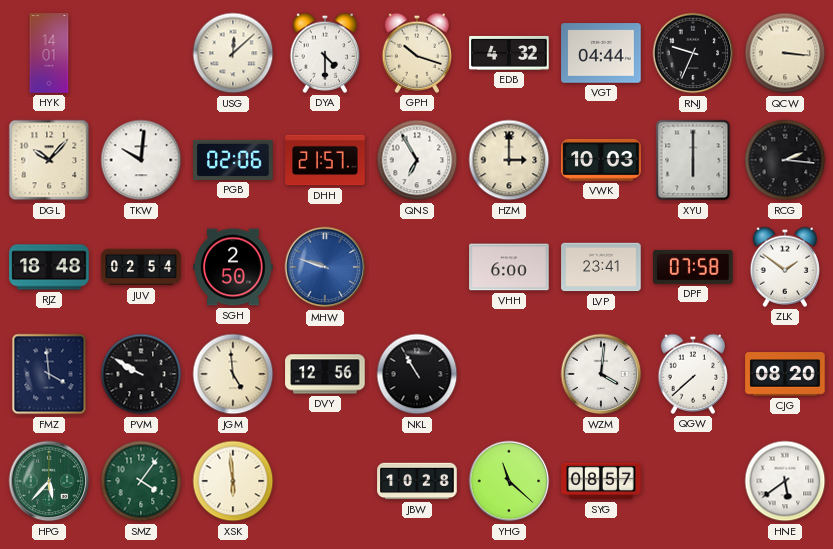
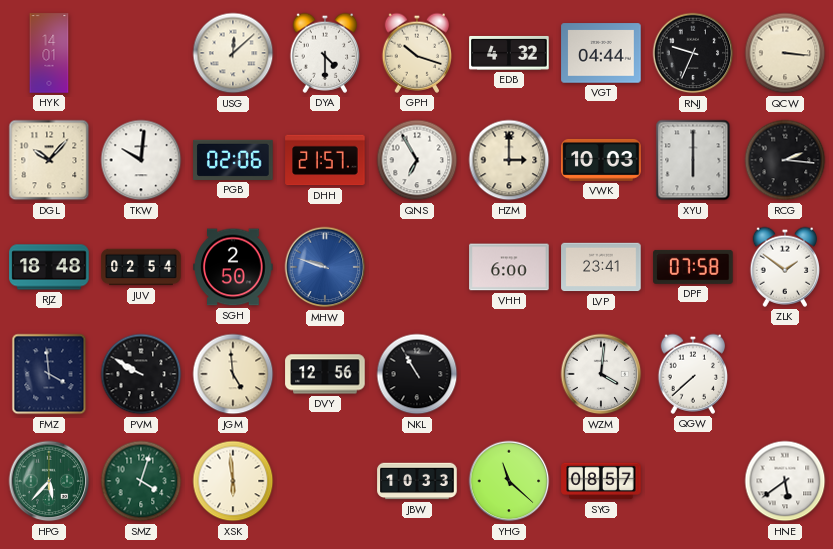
CJG: 08:20 -> none
SMZ: 4:06 -> 4:03
JBW: 10:28 -> 10:33
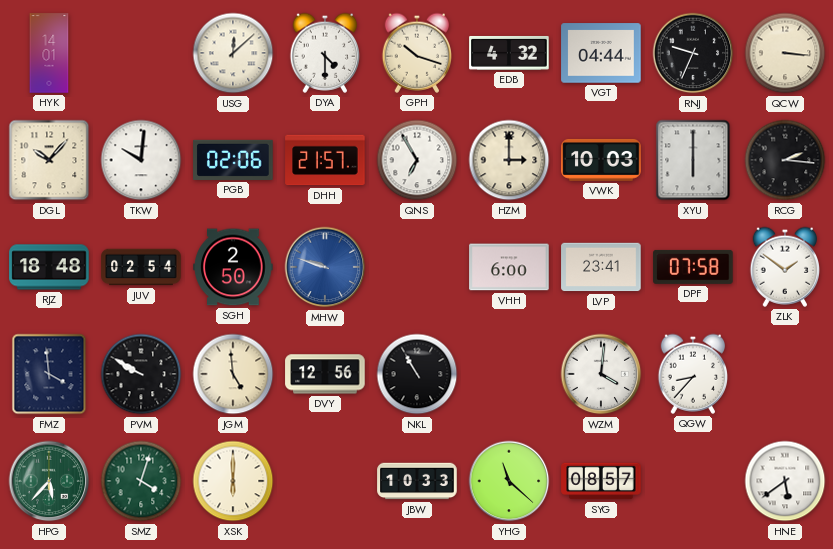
QGW: 7:38 -> 8:37
XSK: 5:59 -> 6:00
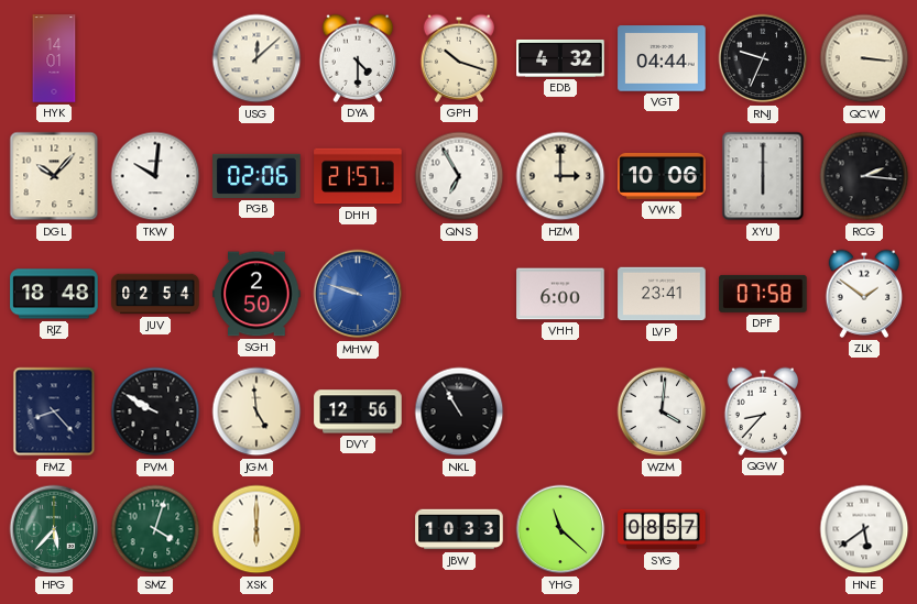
VWK: 10:03 -> 10:06
FMZ: 3:59 -> 8:23
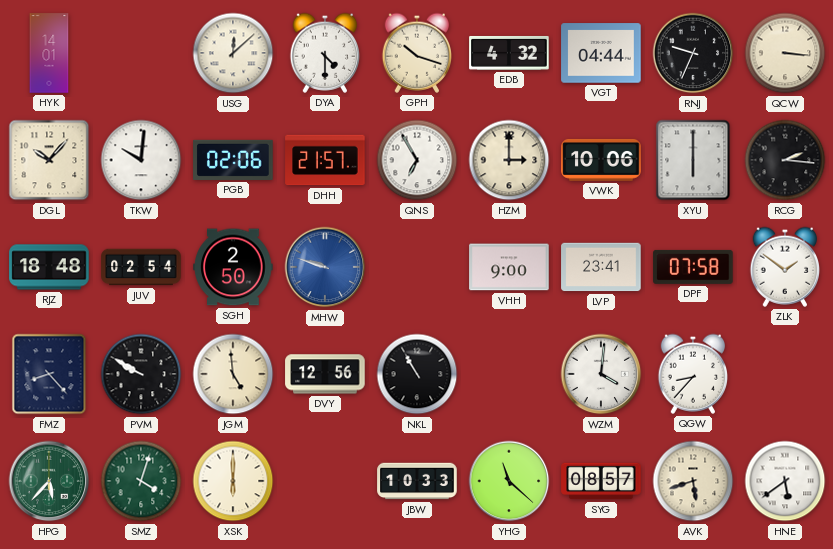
VHH: 6:00 -> 9:00
AVK: none -> 5:42
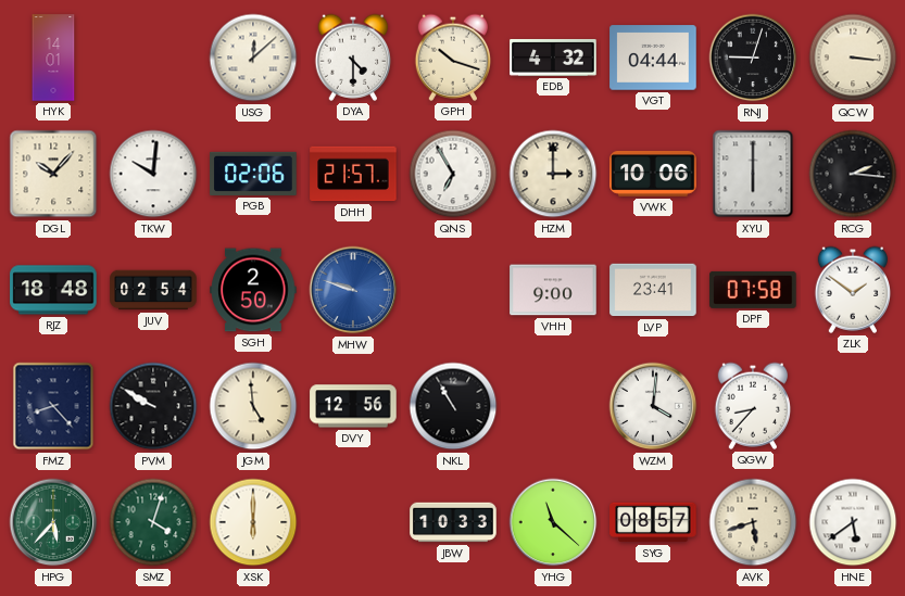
RNJ: 9:34 -> 9:03
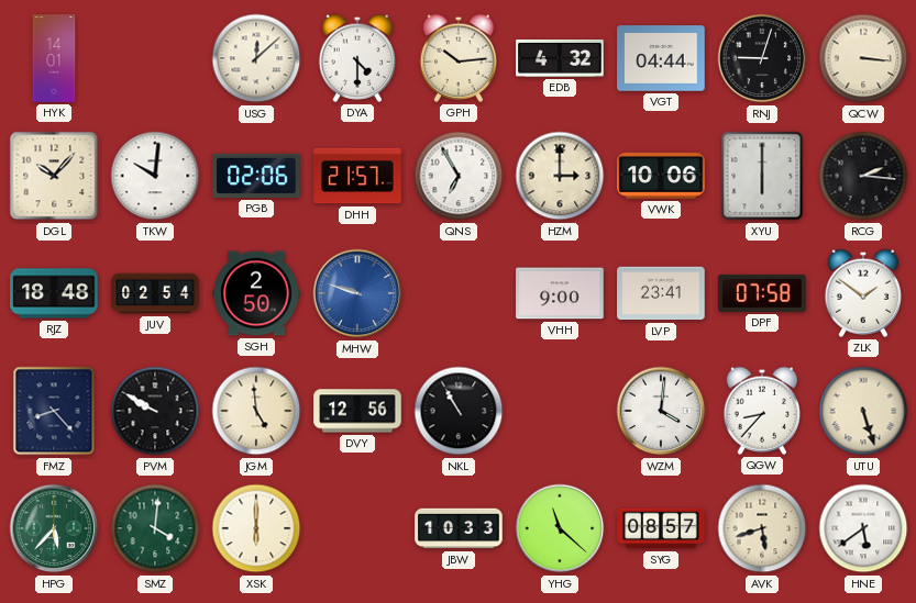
GPH: 10:18 -> 10:14
UTU: none -> 5:27
SMZ: 4:03 -> 4:01
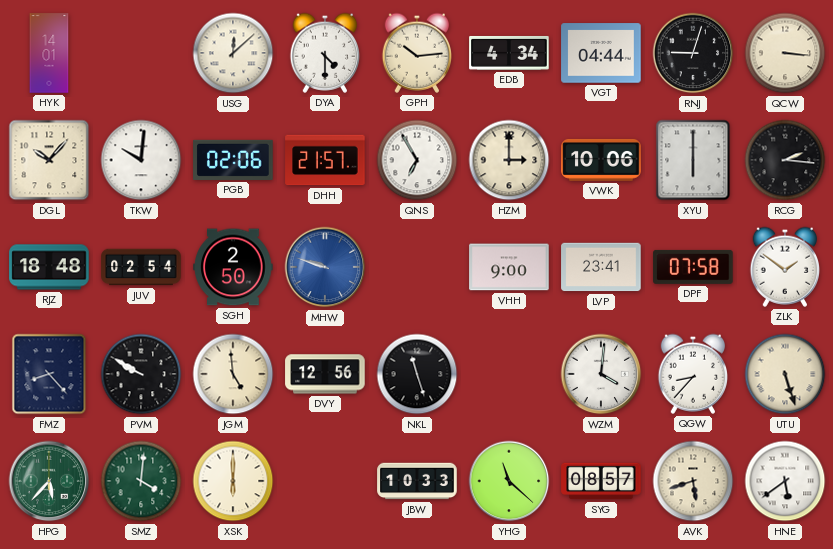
EDB: 4:32 -> 4:34
NKL: 10:55 -> 11:27
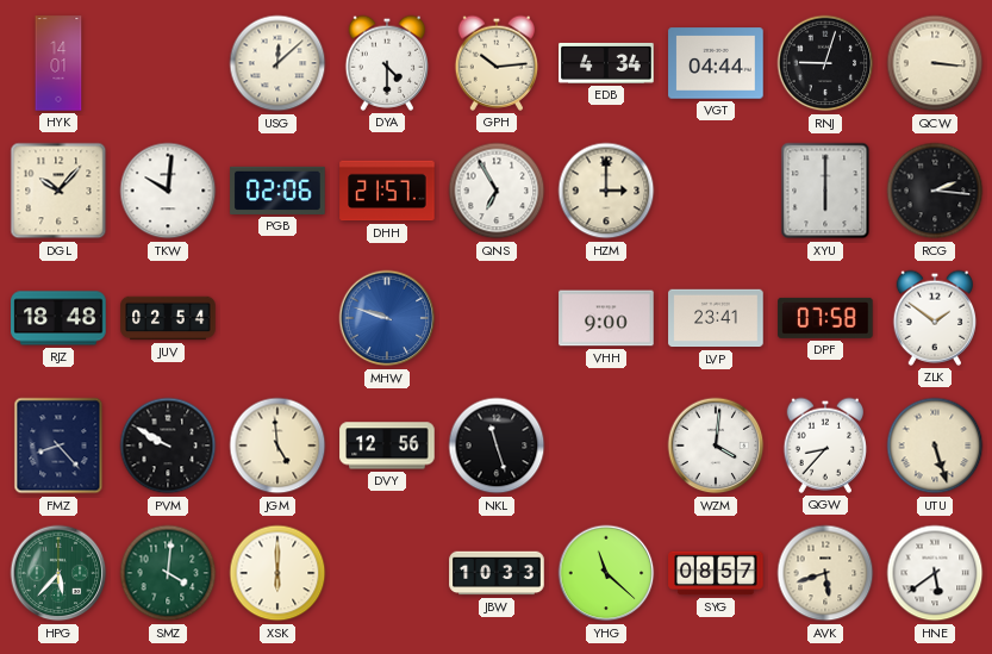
VWK: 10:06 -> none
SGH: 2:50 -> none
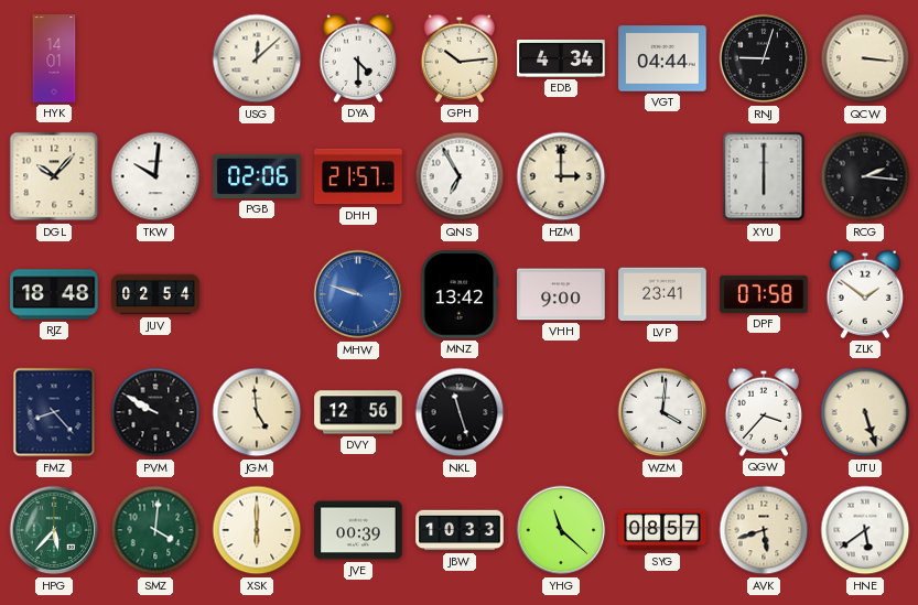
MNZ: none -> 13:42
QGW: 8:37 -> 3:37
JVE: none -> 00:39
